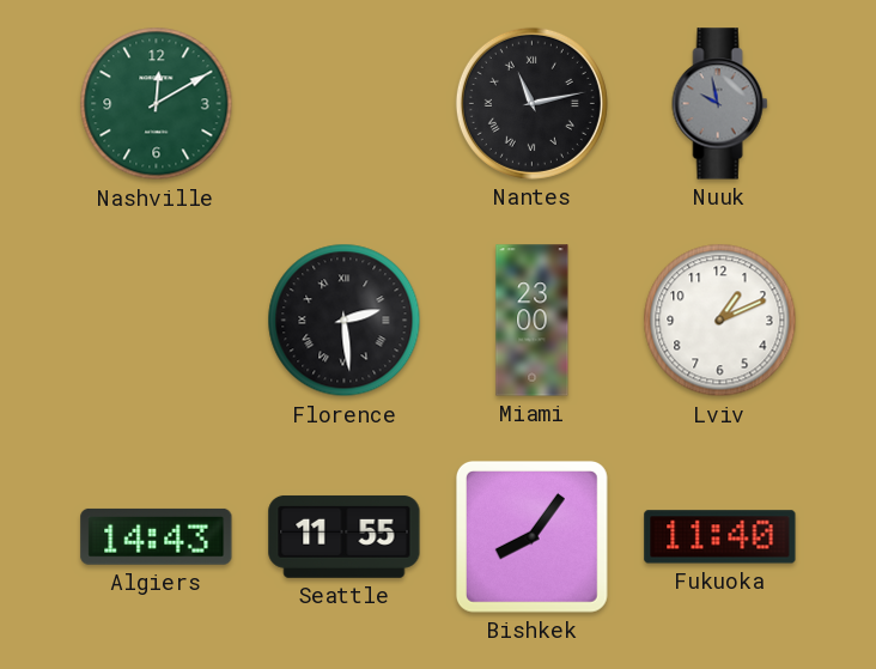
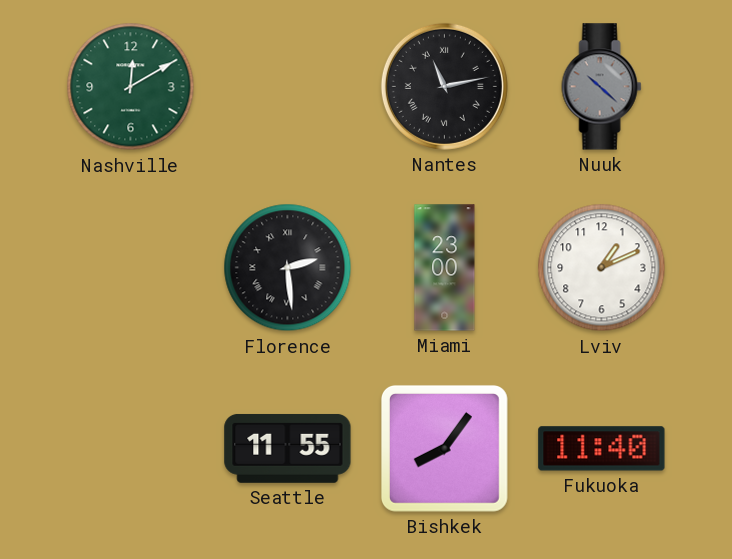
Nuuk: 9:58 -> 10:22
Algiers: 14:43 -> none
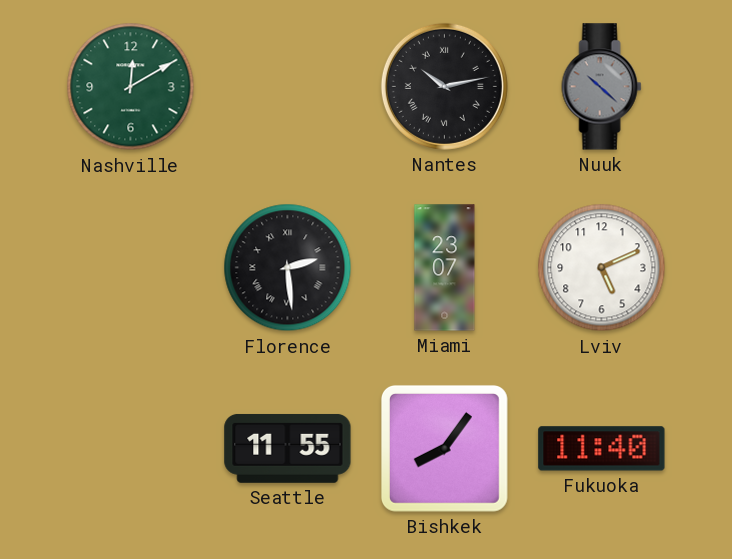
Nantes: 11:13 -> 10:13
Miami: 23:00 -> 23:07
Lviv: 1:11 -> 5:11
